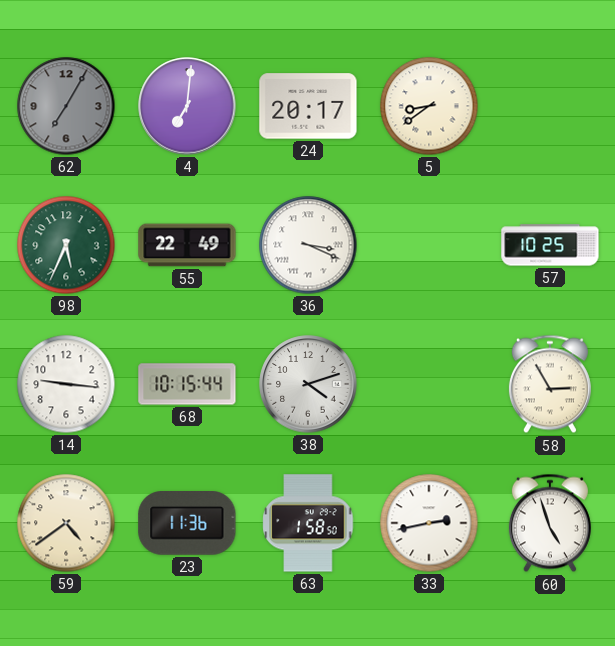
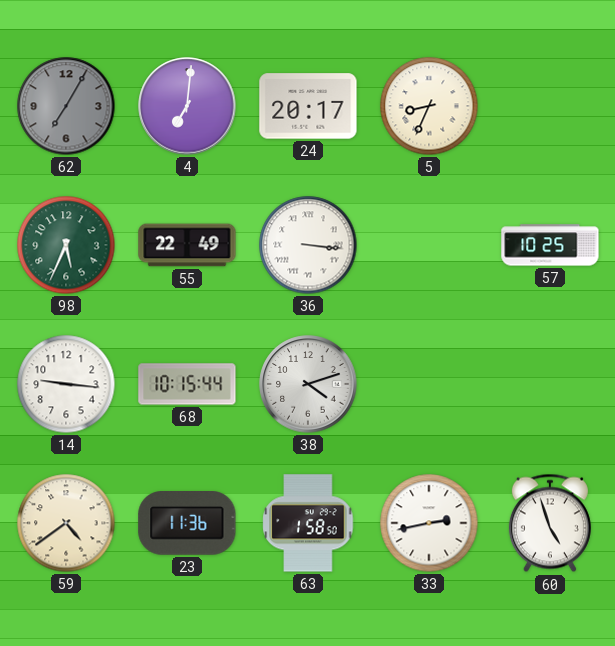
5: 8:39 -> 8:34
36: 3:19 -> 3:16
58: 2:55 -> none
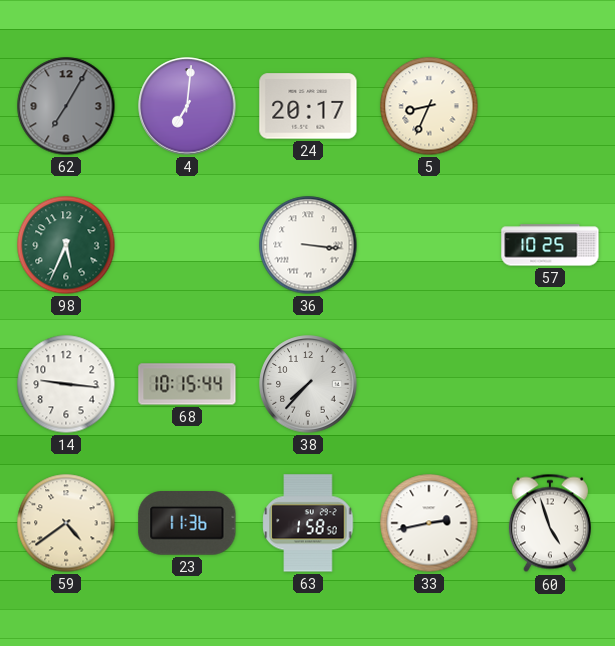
55: 22:49 -> none
38: 4:12 -> 7:37
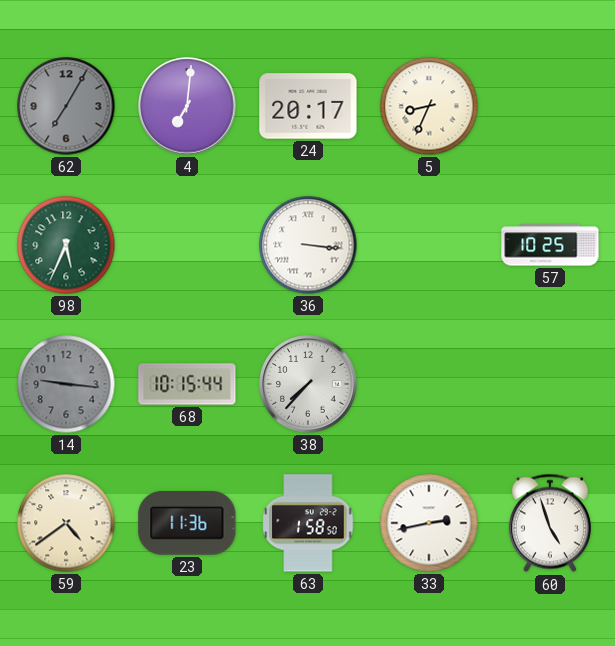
14 dial: white -> grey
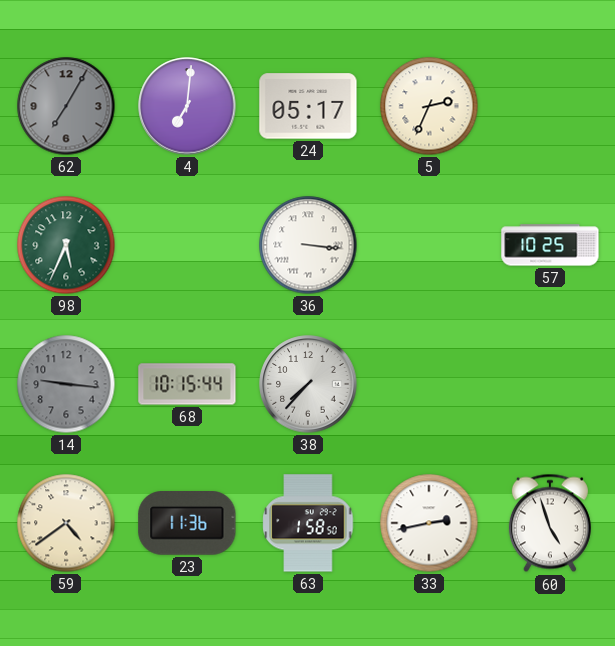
24: 20:17 -> 05:17
5: 8:34 -> 2:34
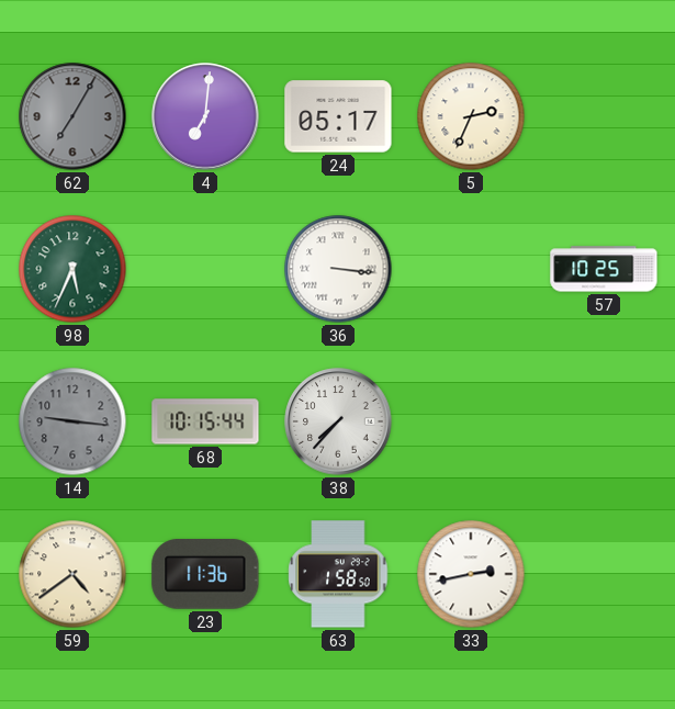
60: 4:57 -> none
